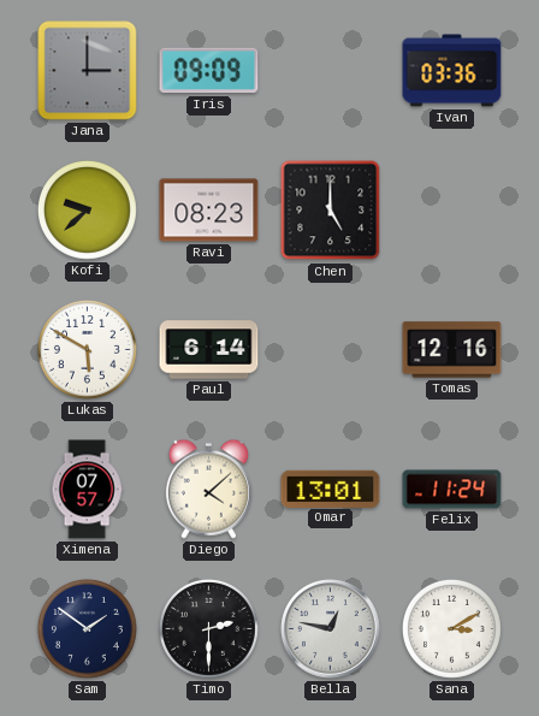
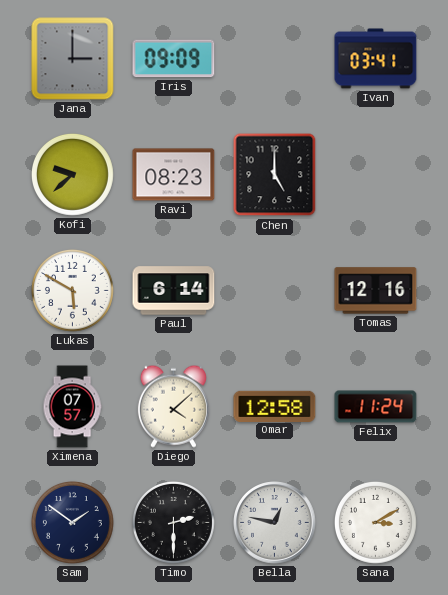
Ivan: 03:36 -> 03:41
Omar: 13:01 -> 12:58
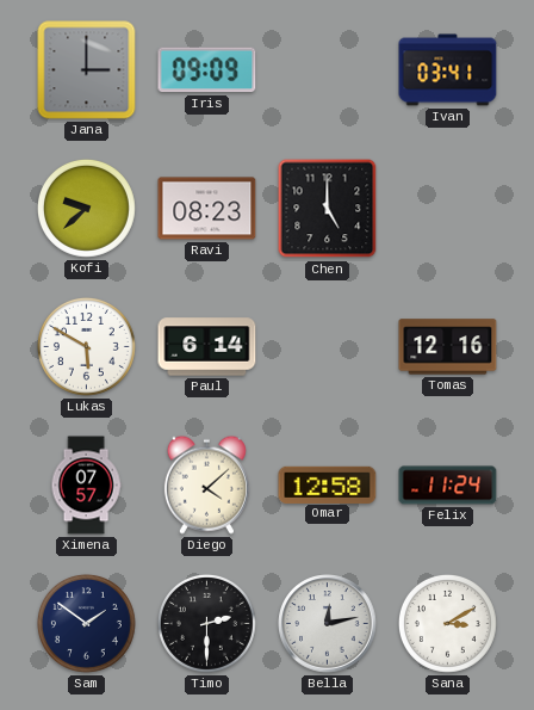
Bella: 12:47 -> 12:13
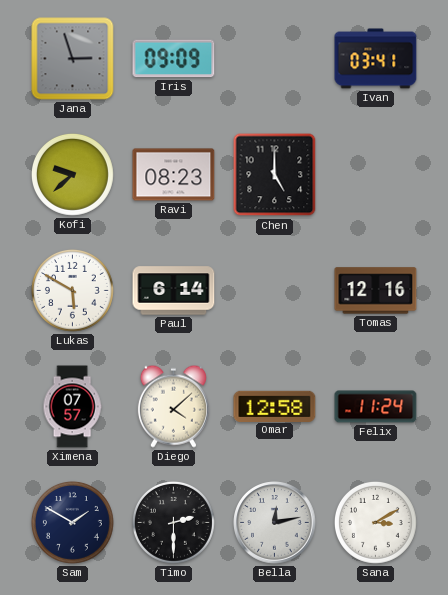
Jana: 3:00 -> 2:57
Sam: 1:51 -> 1:50
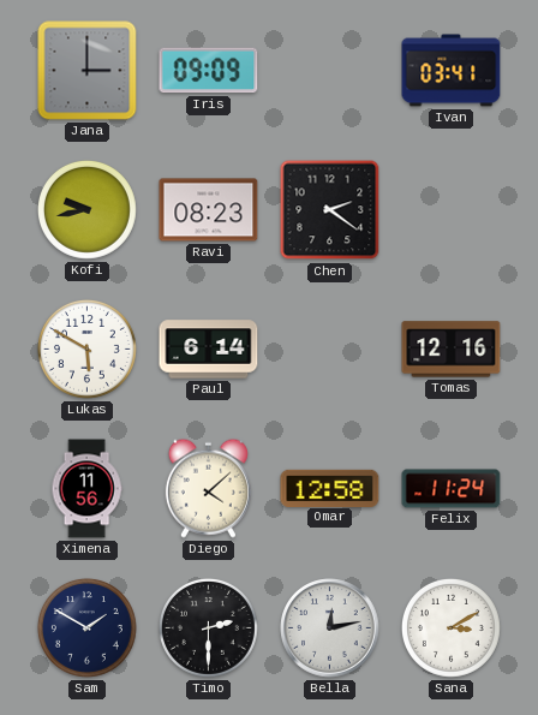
Jana: 2:57 -> 3:00
Kofi: 9:38 -> 9:43
Chen: 5:00 -> 2:21
Ximena: 07:57 -> 11:56
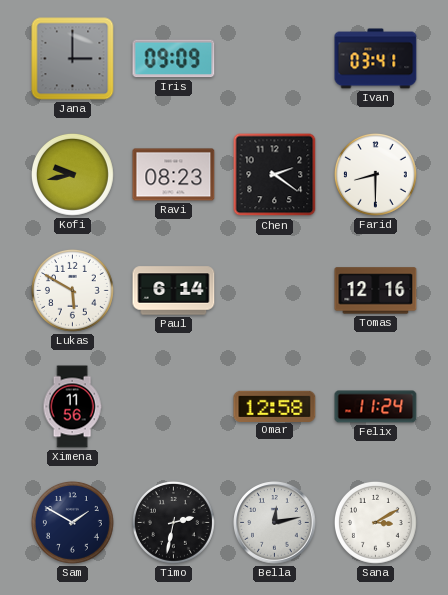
Farid: none -> 8:30
Diego: 4:08 -> none
Timo: 2:30 -> 2:32
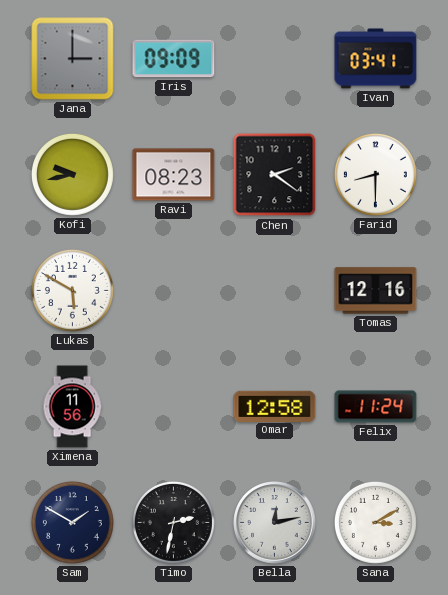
Paul: 6:14 -> none
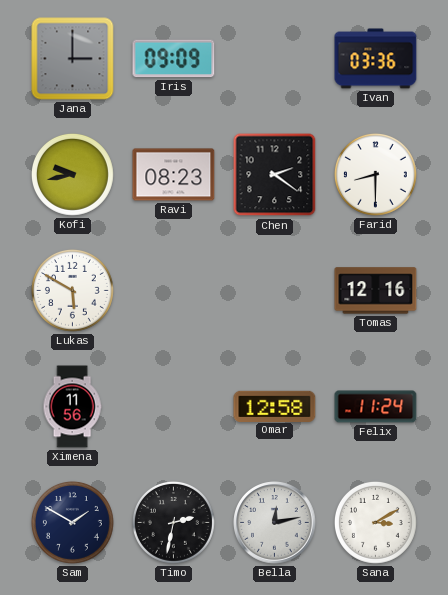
Ivan: 03:41 -> 03:36
